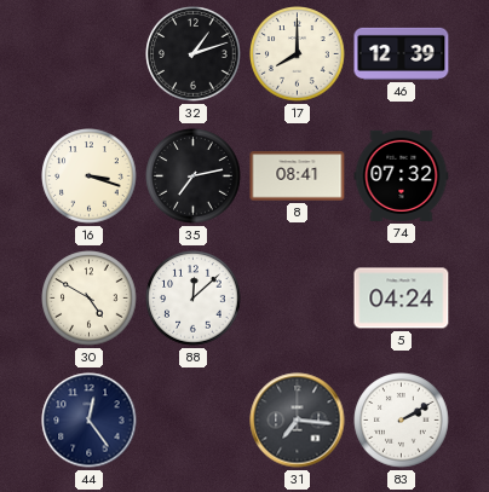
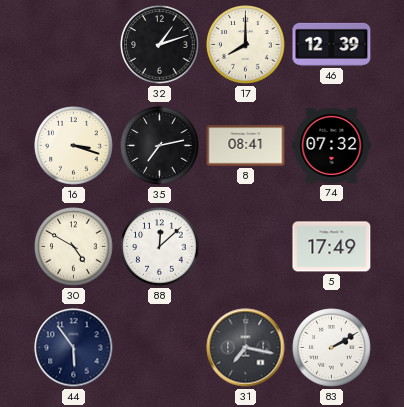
5: 04:24 -> 17:49
44: 12:24 -> 5:54
31: 7:16 -> 7:17
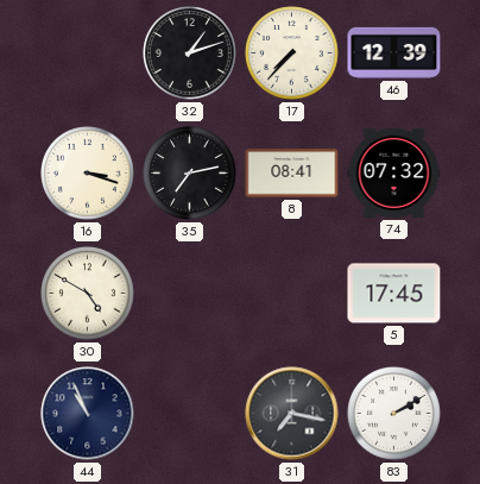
17: 8:00 -> 7:37
88: 12:08 -> none
5: 17:49 -> 17:45
44: 5:54 -> 10:56
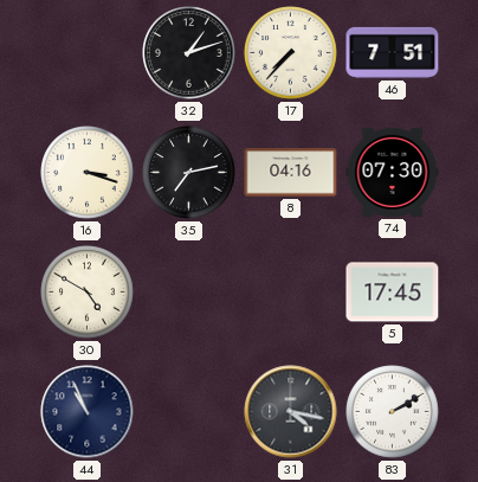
46: 12:39 -> 7:51
8: 08:41 -> 04:16
74: 07:32 -> 07:30
31: 7:17 -> 4:17
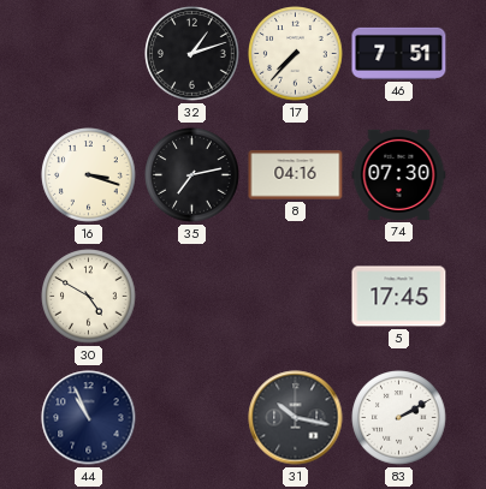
31: 4:17 -> 10:17
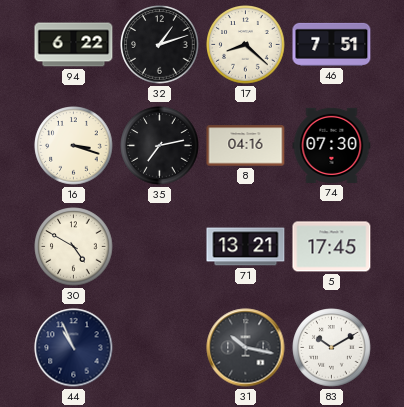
94: none -> 6:22
17: 7:37 -> 8:22
71: none -> 13:21
83: 2:10 -> 10:10
